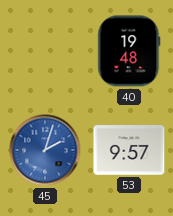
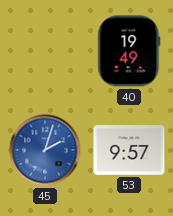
40: 19:48 -> 19:49
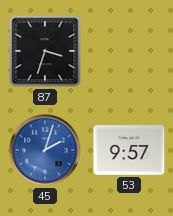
87: none -> 3:33
40: 19:49 -> none
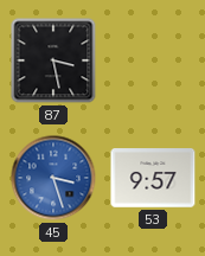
87: 3:33 -> 3:28
45: 2:03 -> 3:27
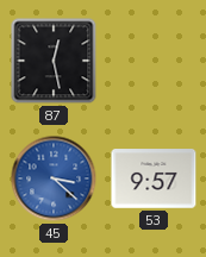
87: 3:28 -> 12:28
45: 3:27 -> 3:22
